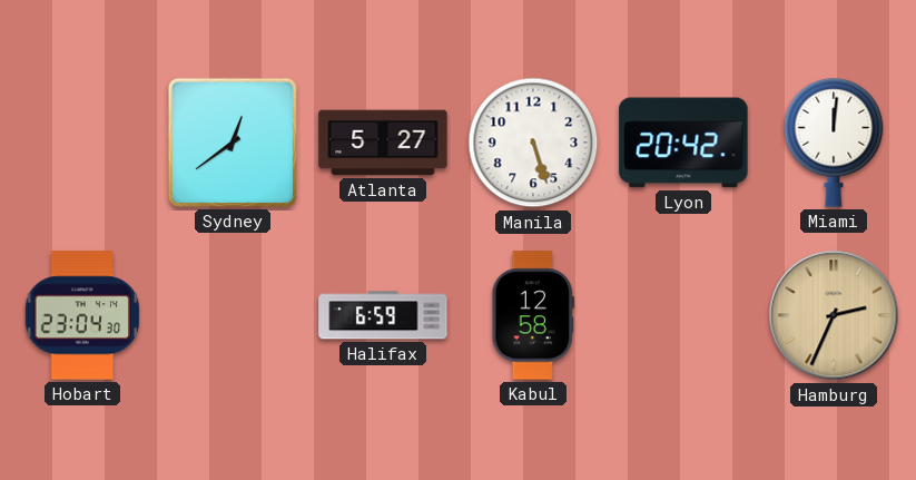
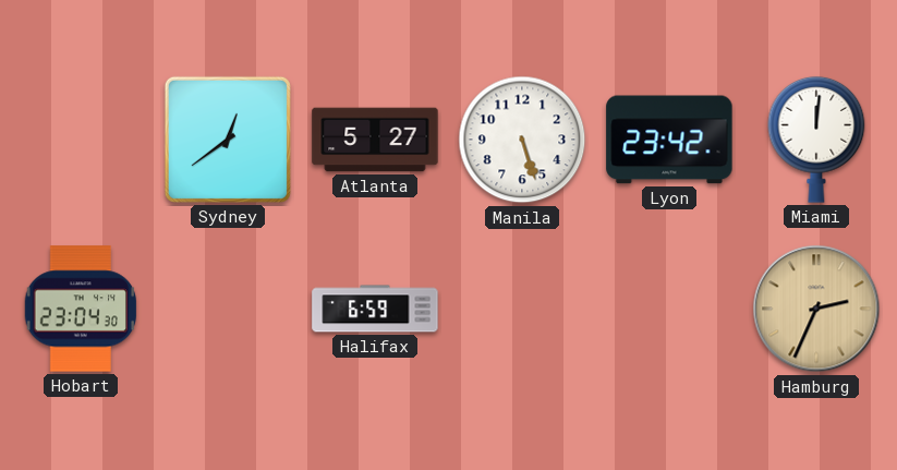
Lyon: 20:42 -> 23:42
Kabul: 12:58 -> none
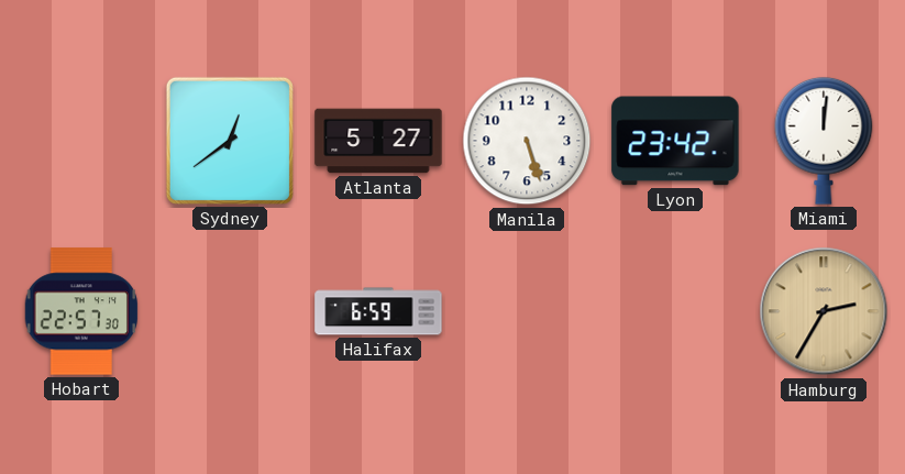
Hobart: 23:04 -> 22:57
Hamburg: 2:34 -> 2:35
